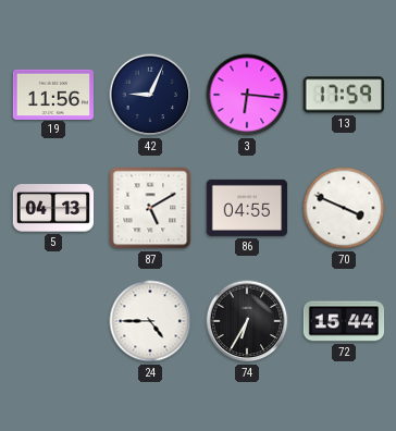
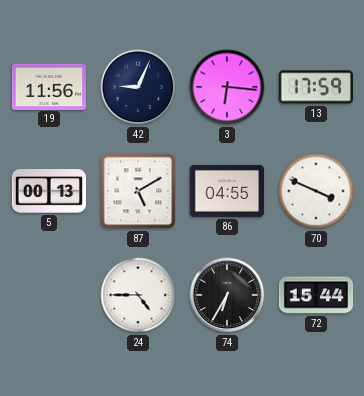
5: 04:13 -> 00:13
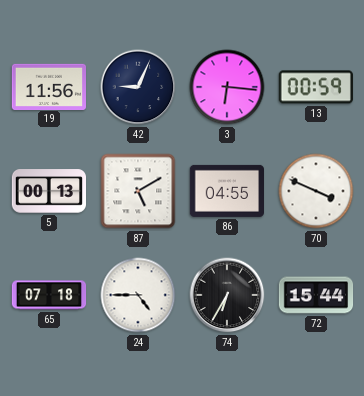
13: 17:59 -> 00:59
65: none -> 07:18
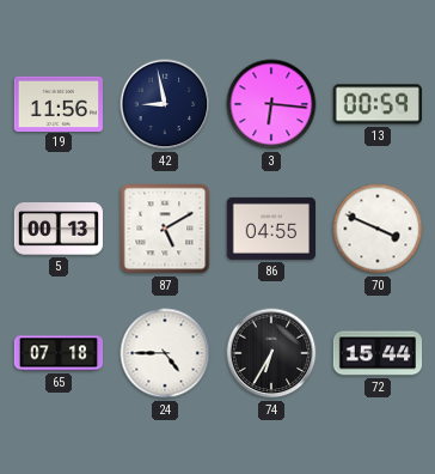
42: 9:04 -> 8:58
